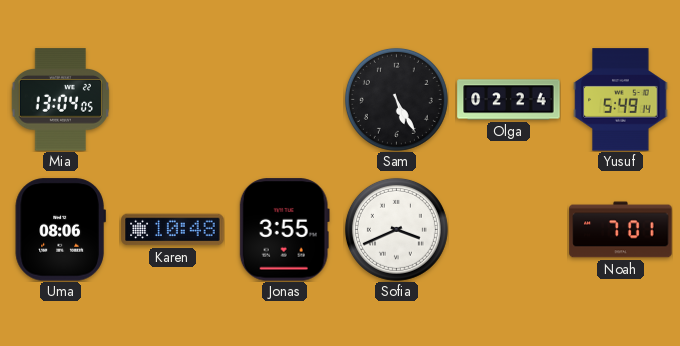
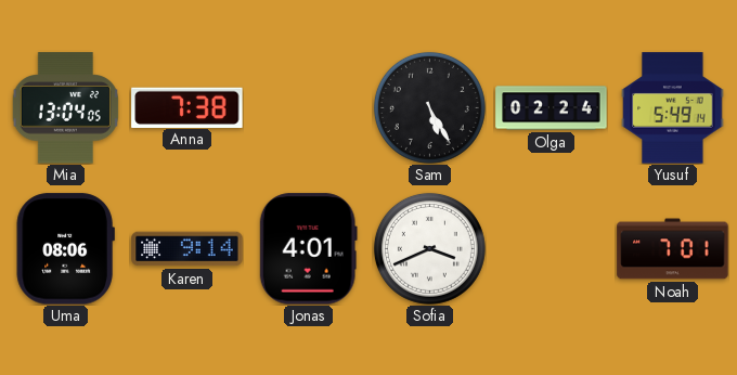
Anna: none -> 7:38
Karen: 10:48 -> 9:14
Jonas: 3:55 -> 4:01
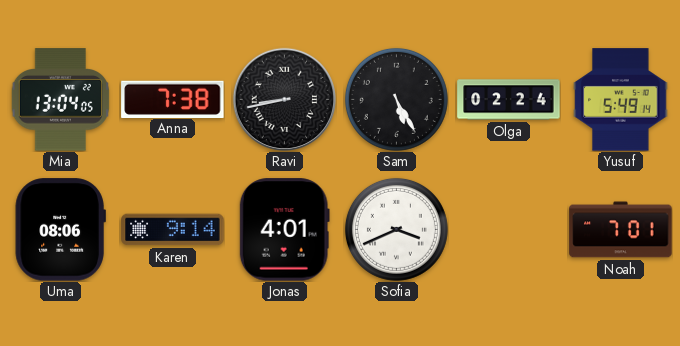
Ravi: none -> 8:43
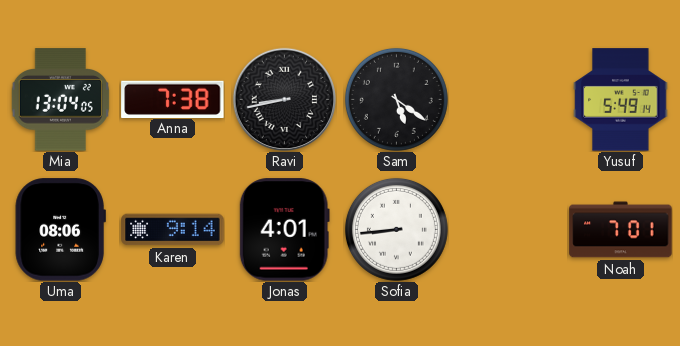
Sam: 5:25 -> 5:21
Olga: 02:24 -> none
Sofia: 3:41 -> 8:44
